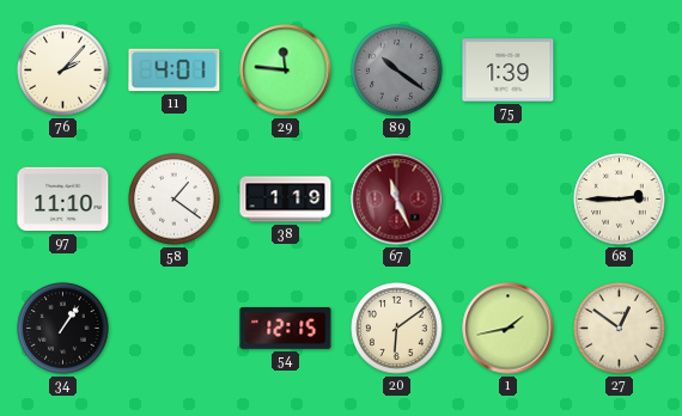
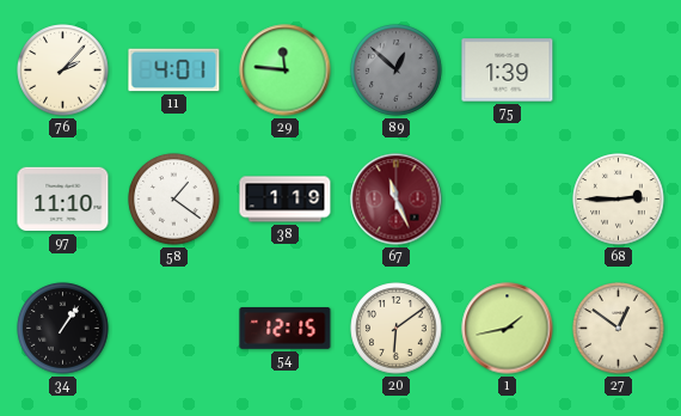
89: 10:21 -> 12:52
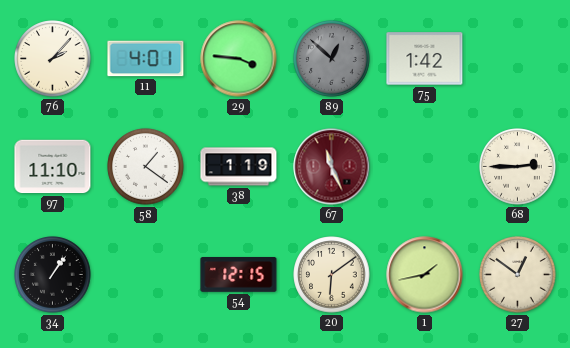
29: 11:46 -> 3:46
75: 1:39 -> 1:42
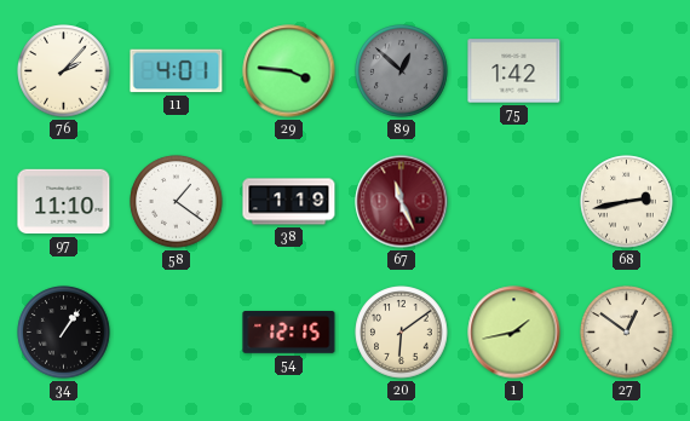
68: 2:45 -> 2:43
